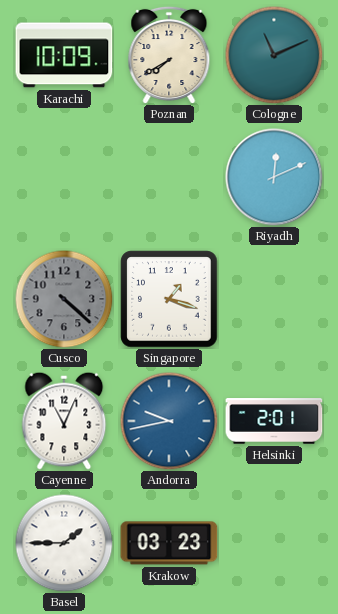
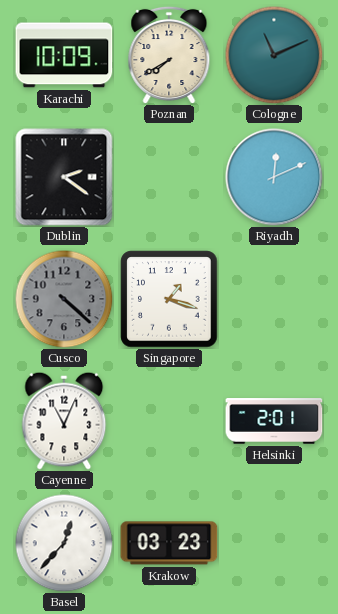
Dublin: none -> 2:21
Andorra: 9:43 -> none
Basel: 1:45 -> 12:37
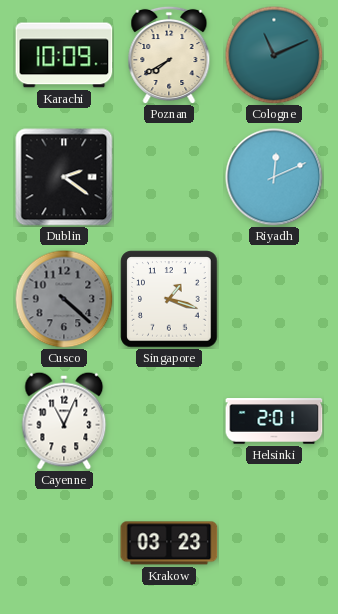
Basel: 12:37 -> none
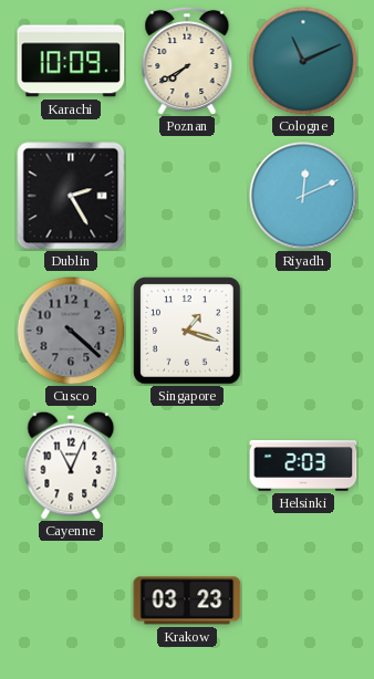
Dublin: 2:21 -> 2:25
Helsinki: 2:01 -> 2:03
